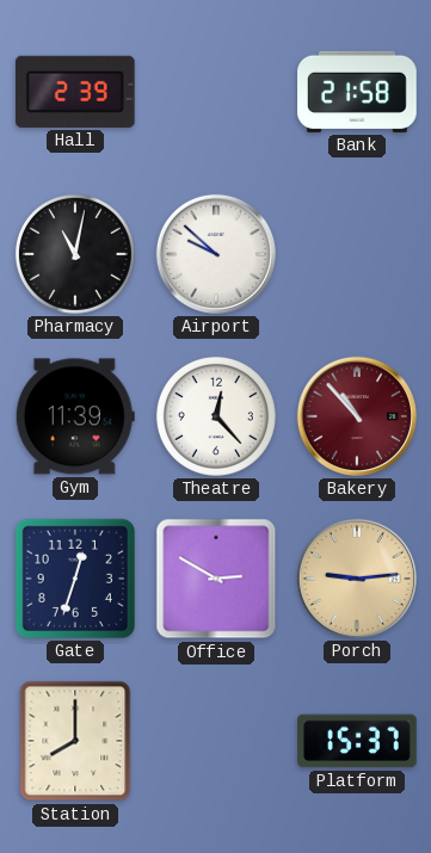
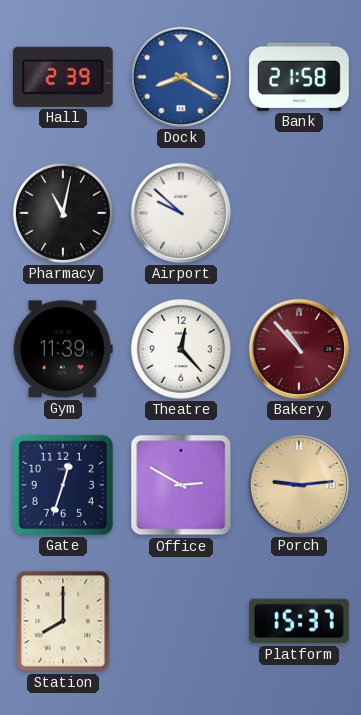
Dock: none -> 8:20
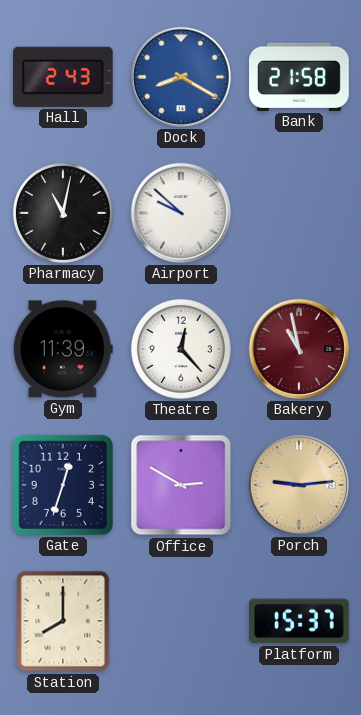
Hall: 2:39 -> 2:43
Bakery: 10:53 -> 10:58
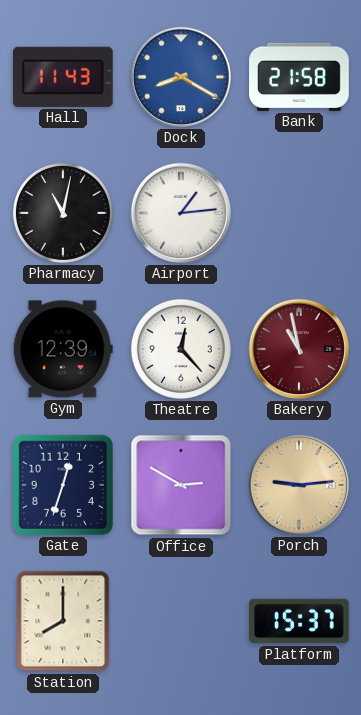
Hall: 2:43 -> 11:43
Airport: 9:52 -> 1:14
Gym: 11:39 -> 12:39
